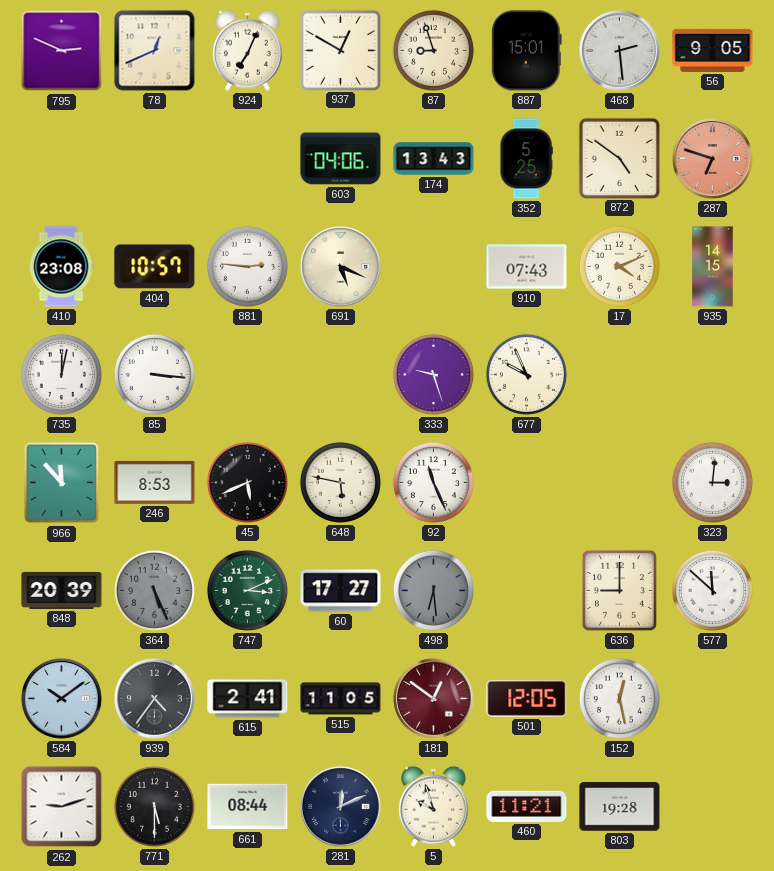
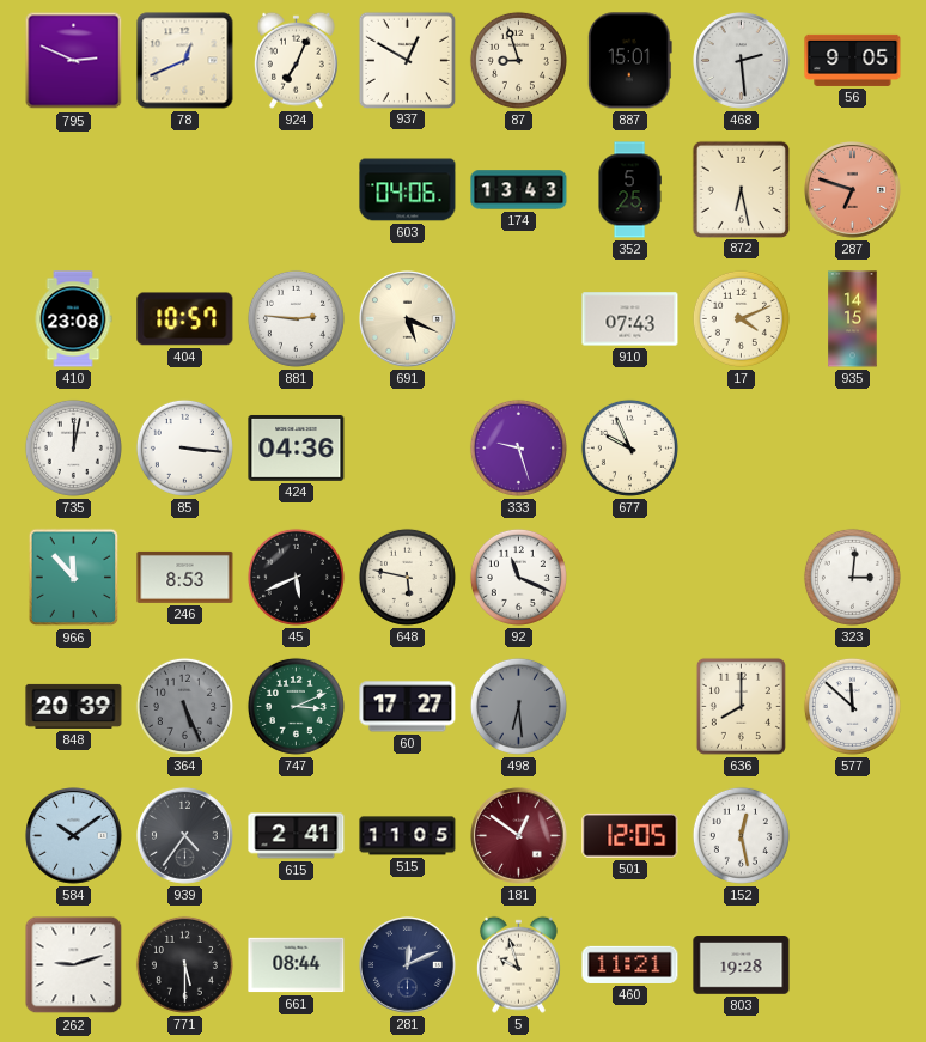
872: 4:51 -> 6:28
424: none -> 04:36
92: 11:26 -> 11:19
636: 9:00 -> 8:00
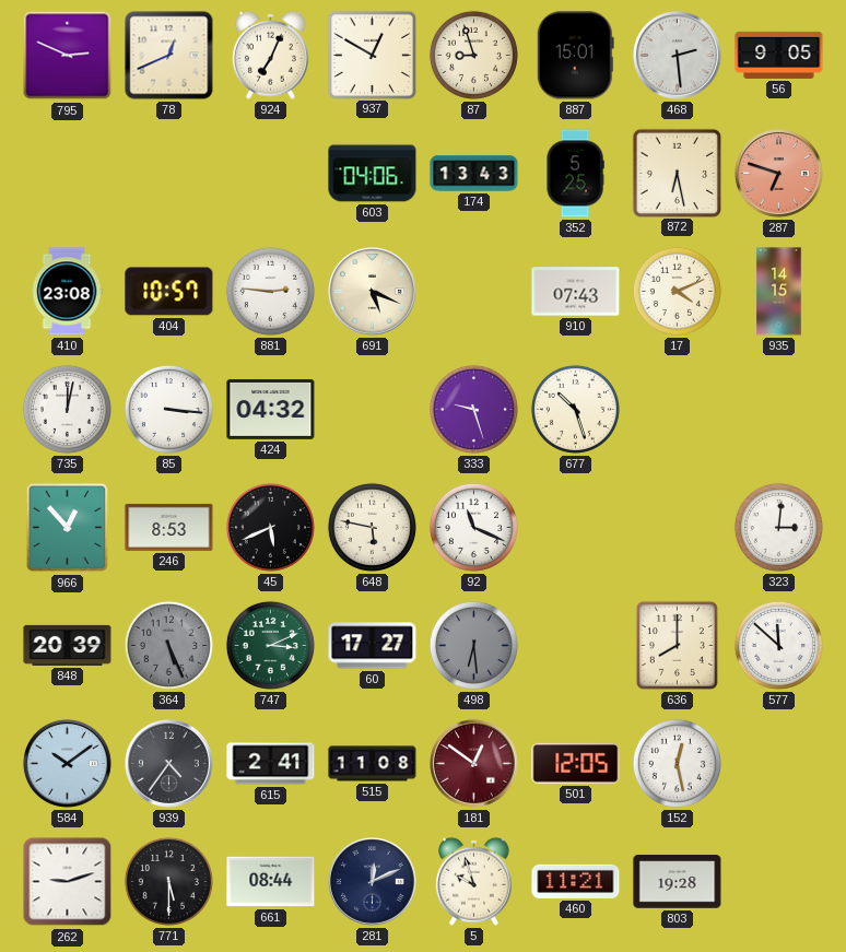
424: 04:36 -> 04:32
677: 9:56 -> 10:27
966: 11:53 -> 12:53
515: 11:05 -> 11:08
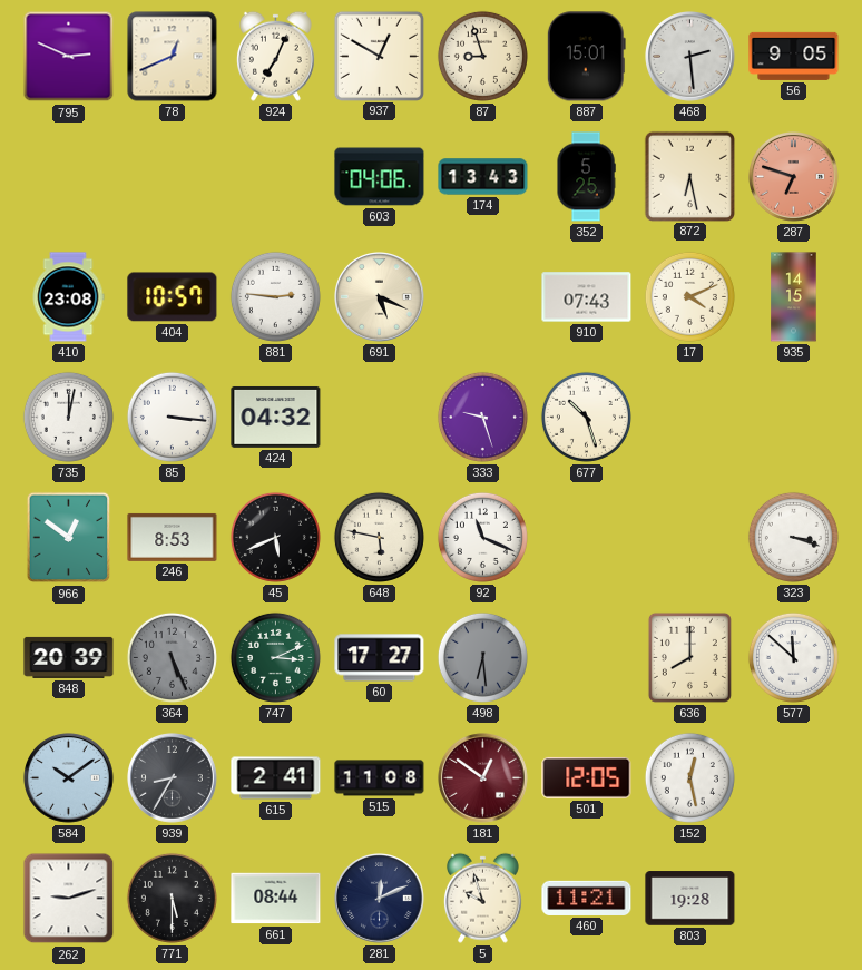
966: 12:53 -> 12:51
323: 3:01 -> 3:18
939: 4:36 -> 8:35
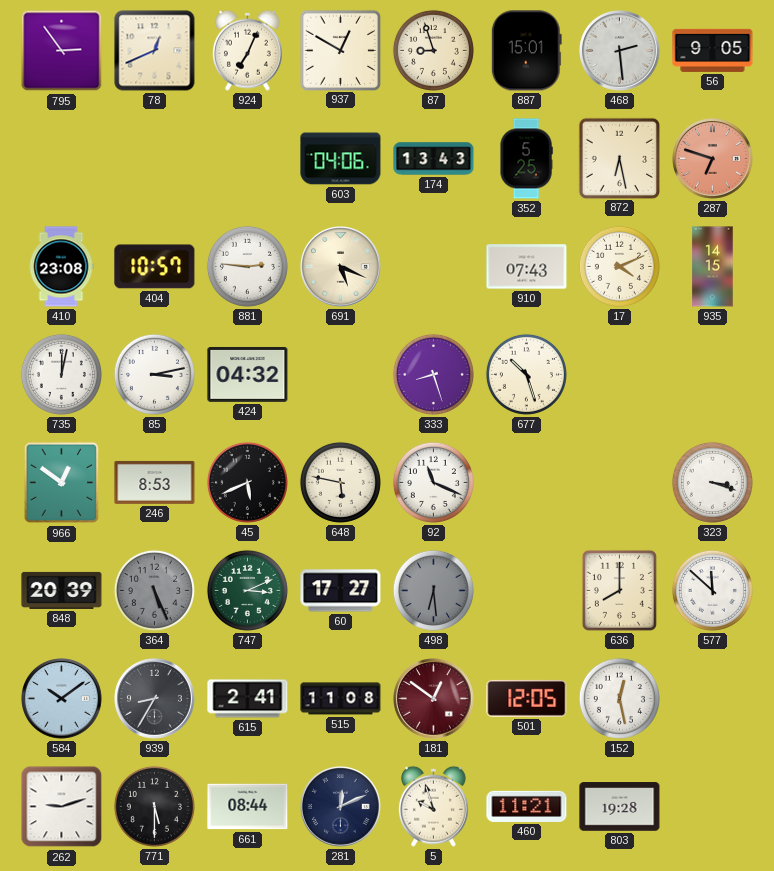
795: 2:49 -> 2:54
85: 3:16 -> 3:13
333: 9:27 -> 8:27
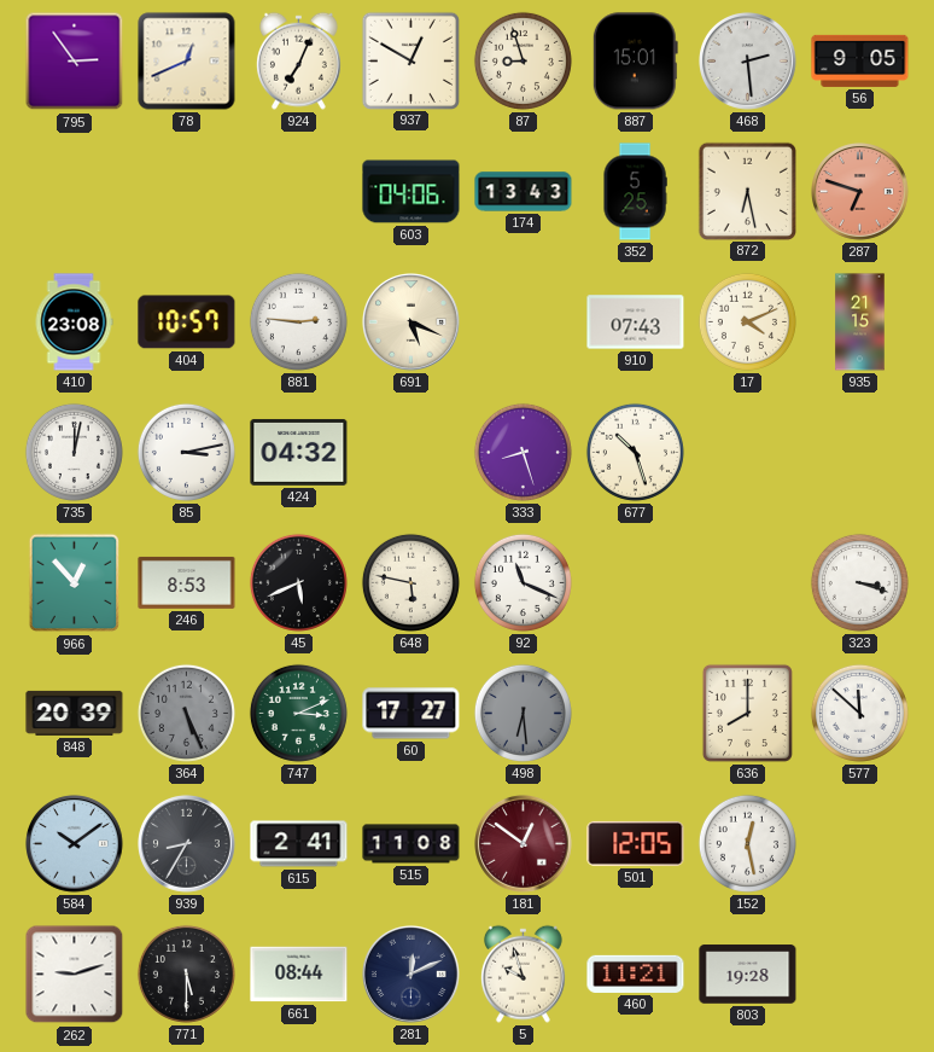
935: 14:15 -> 21:15
966: 12:51 -> 12:53
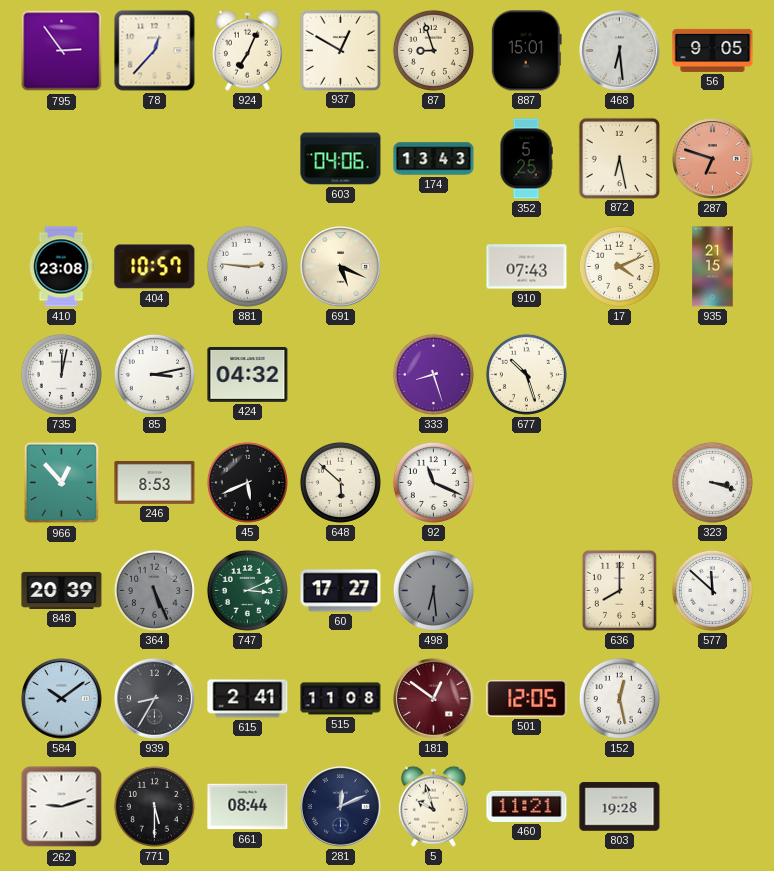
78: 12:41 -> 12:37
468: 2:29 -> 6:29
648: 5:47 -> 5:52
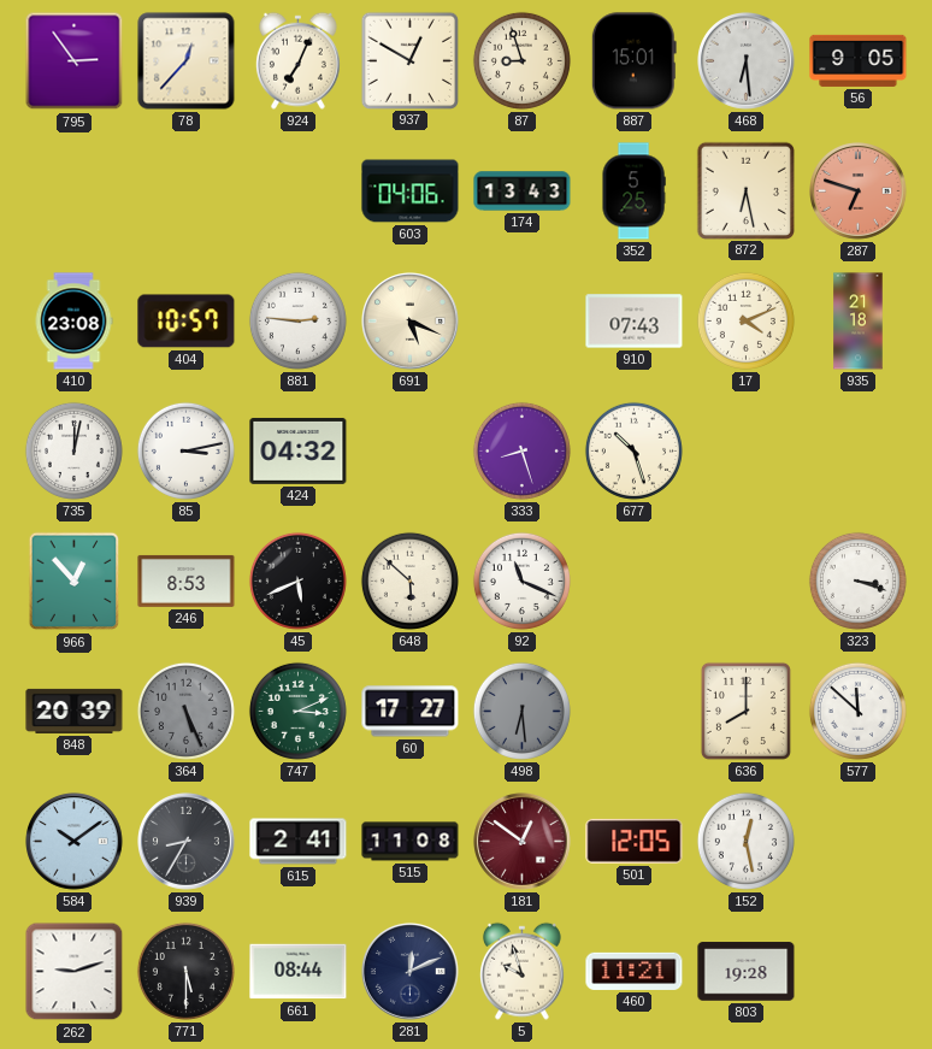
935: 21:15 -> 21:18
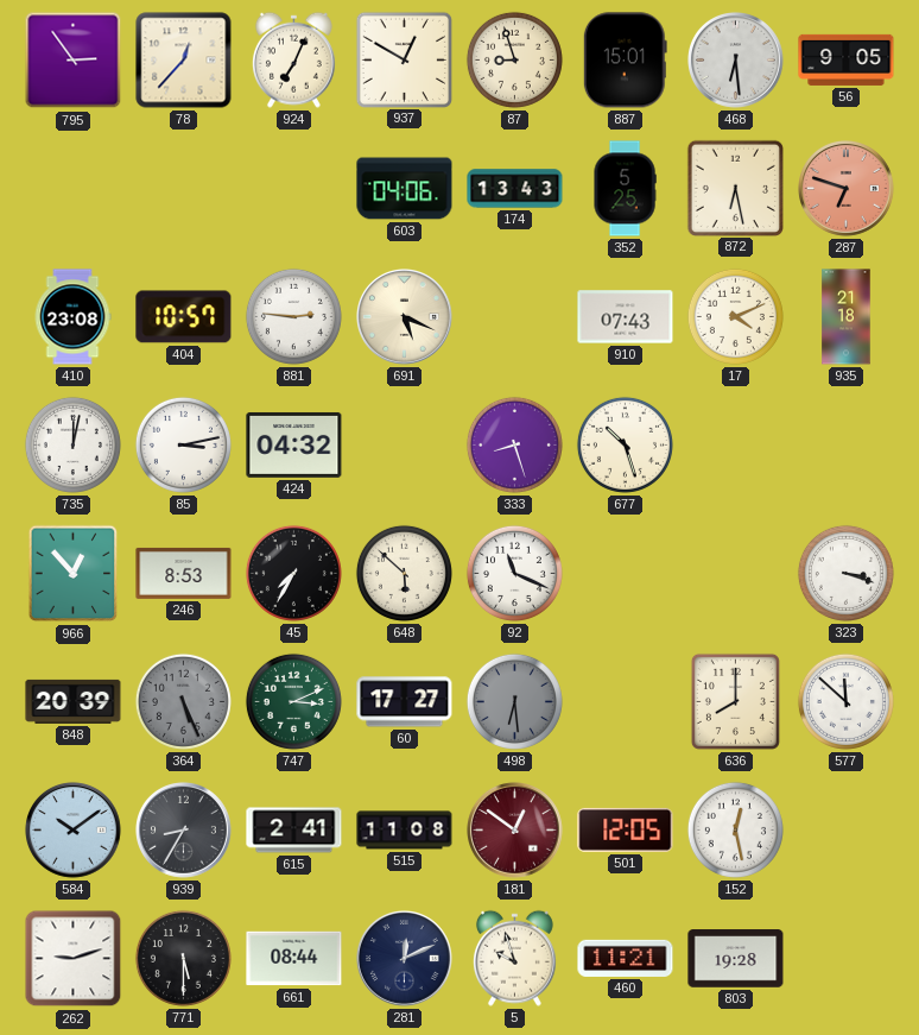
45: 5:41 -> 7:35
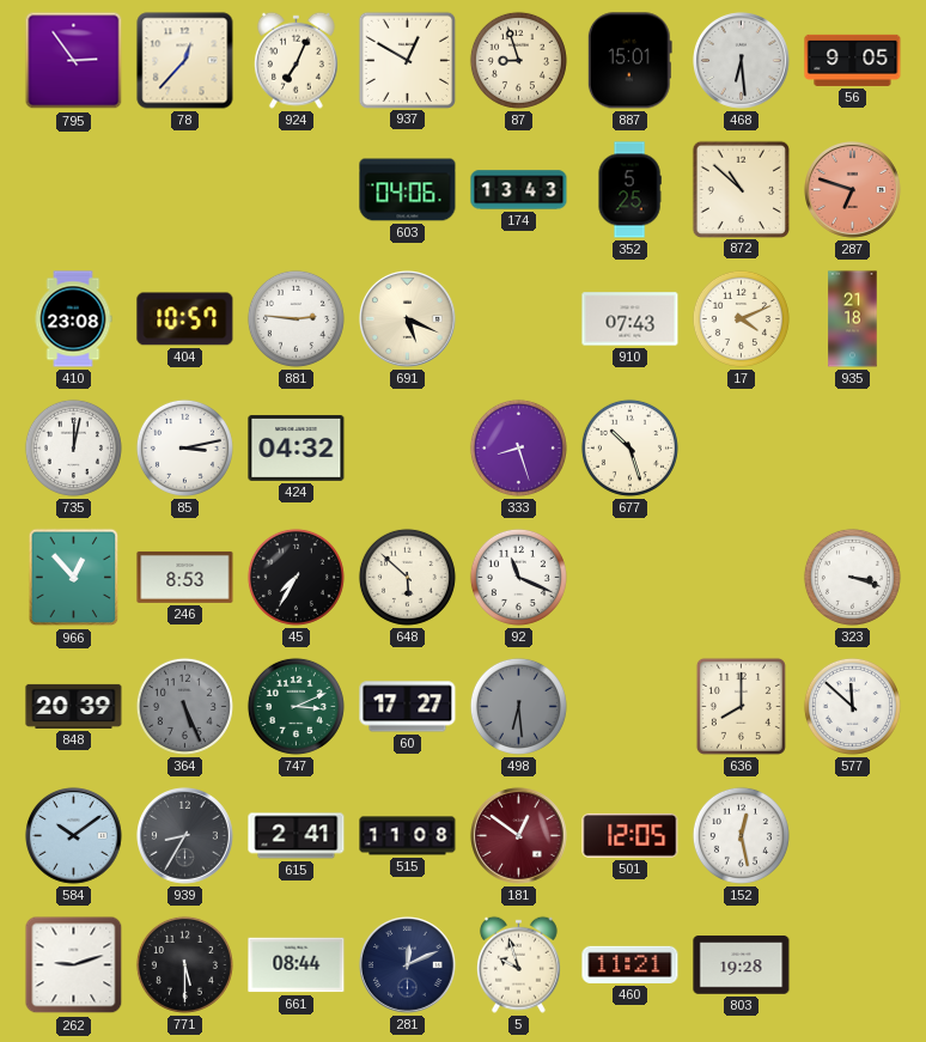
872: 6:28 -> 10:52
